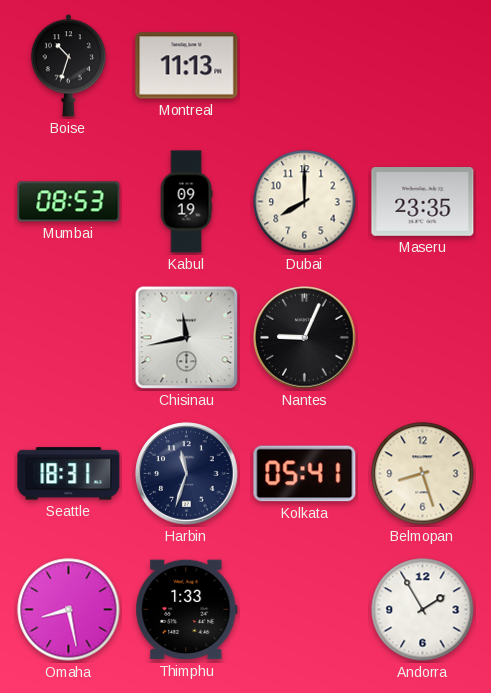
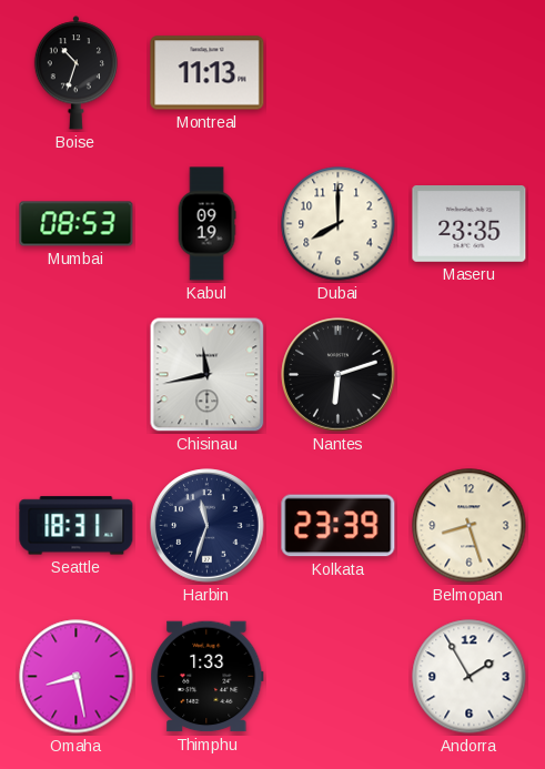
Nantes: 9:04 -> 6:12
Kolkata: 05:41 -> 23:39
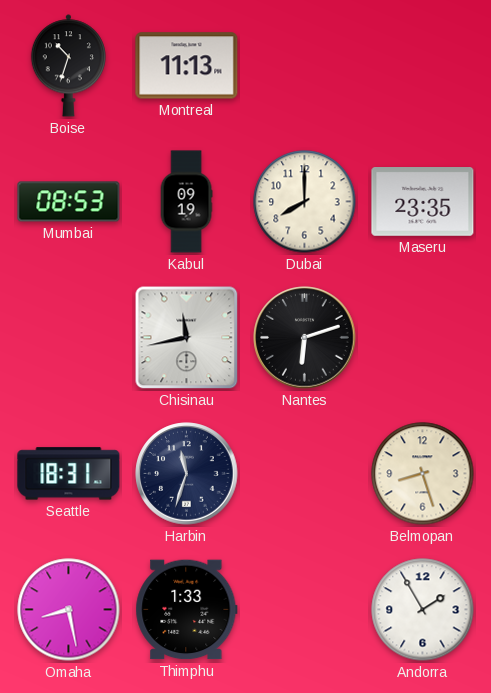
Kolkata: 23:39 -> none
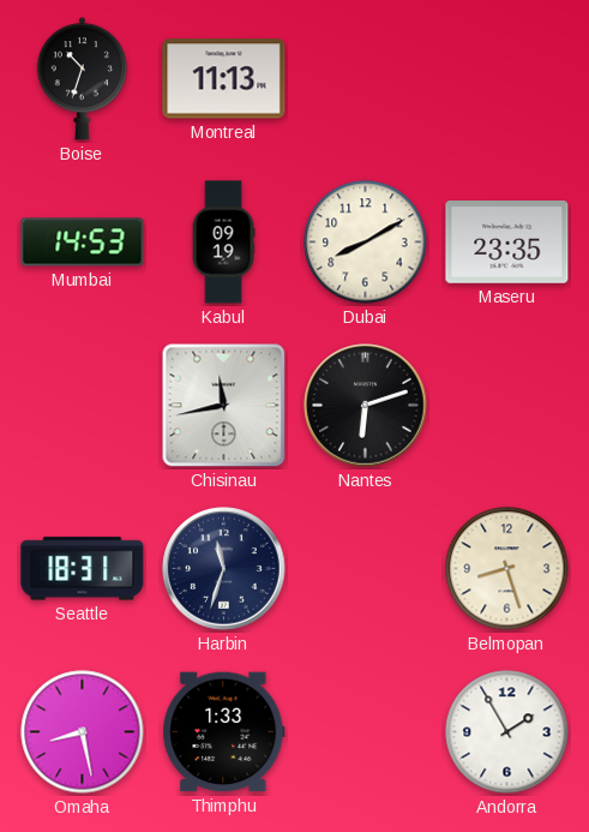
Mumbai: 08:53 -> 14:53
Dubai: 8:00 -> 8:10
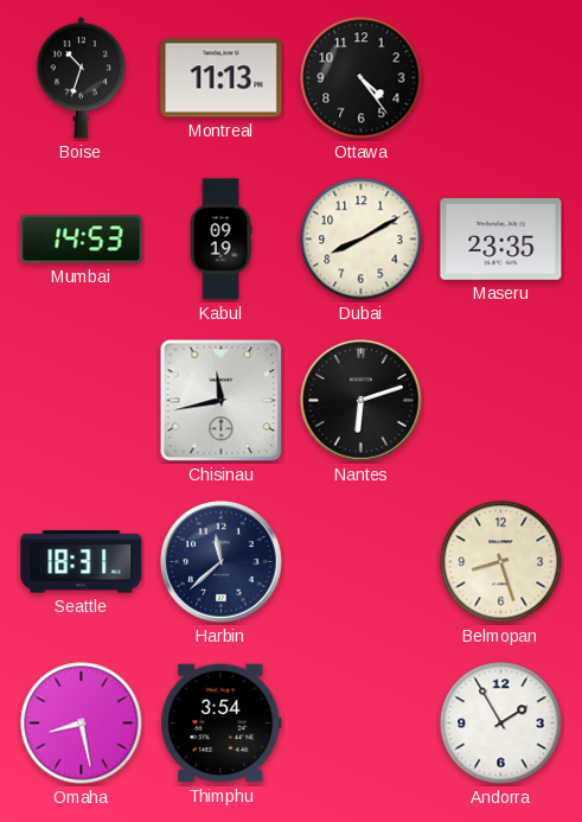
Ottawa: none -> 4:24
Harbin: 11:33 -> 11:38
Thimphu: 1:33 -> 3:54
